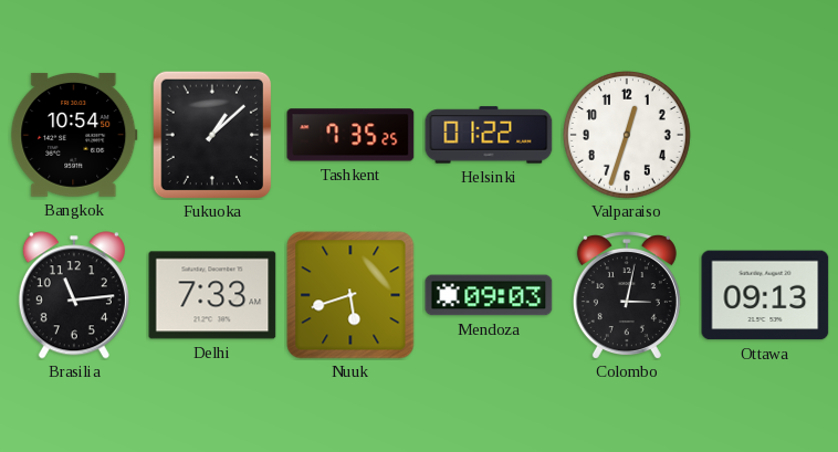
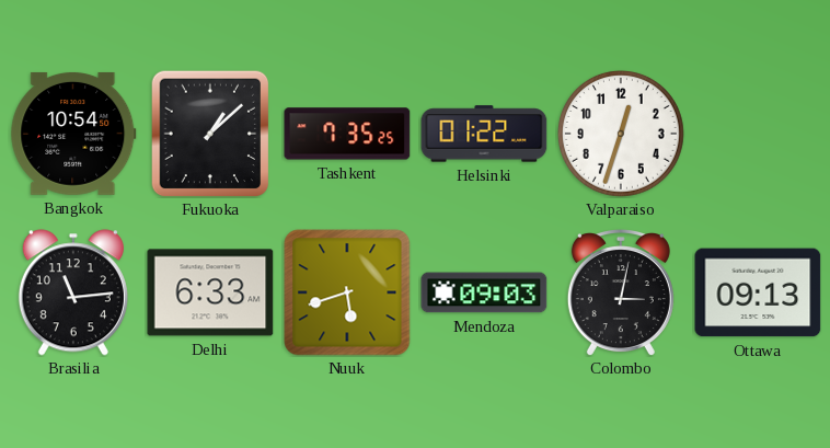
Delhi: 7:33 -> 6:33
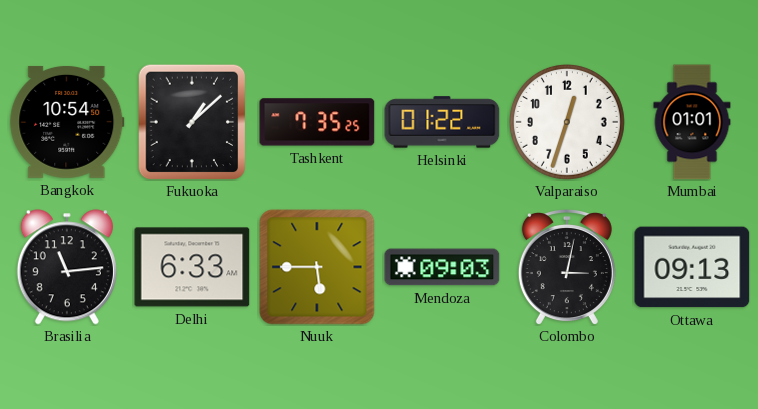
Mumbai: none -> 01:01
Nuuk: 5:42 -> 5:45
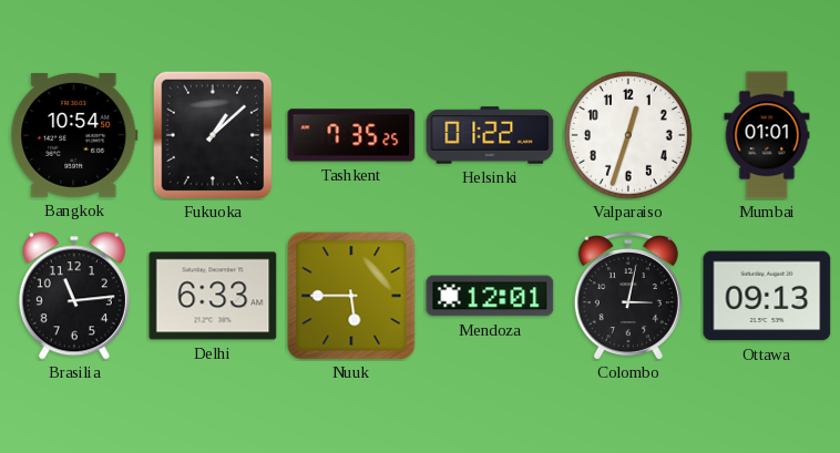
Mendoza: 09:03 -> 12:01
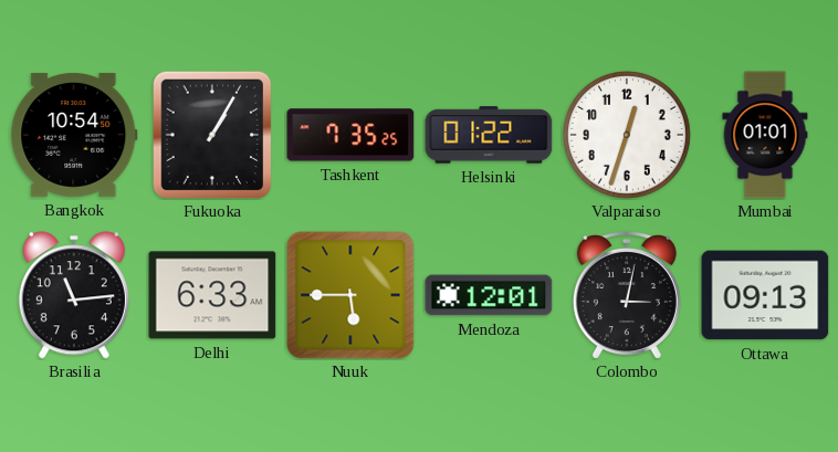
Fukuoka: 1:08 -> 1:05
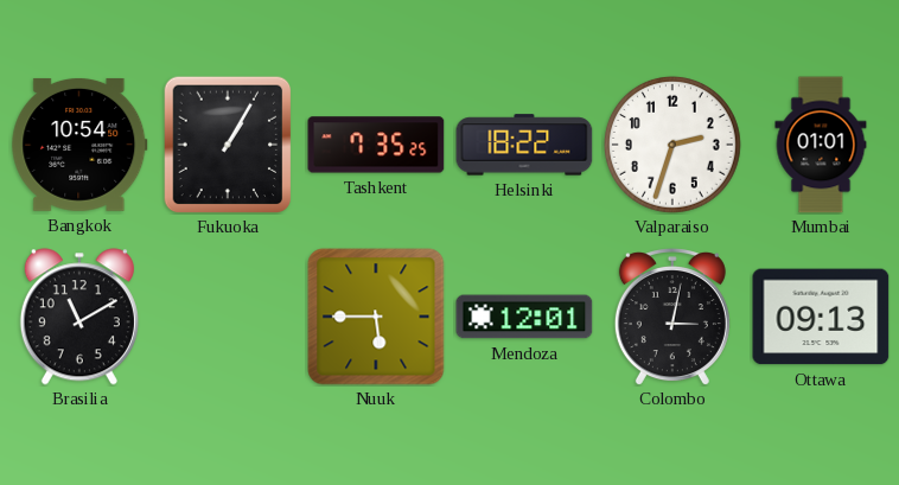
Helsinki: 01:22 -> 18:22
Valparaiso: 12:33 -> 2:33
Brasilia: 11:14 -> 11:10
Delhi: 6:33 -> none
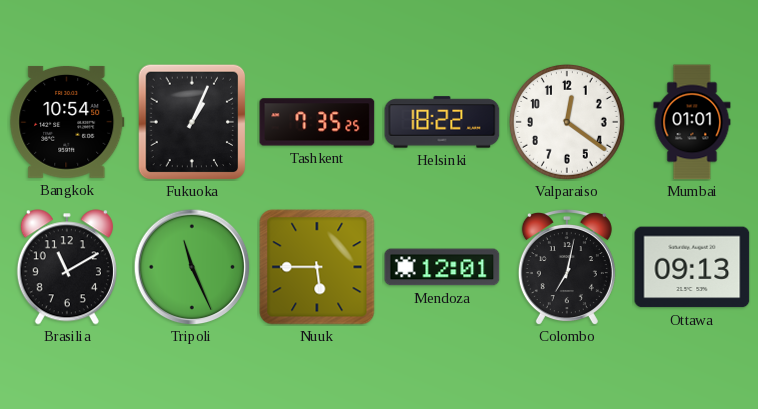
Fukuoka: 1:05 -> 1:04
Valparaiso: 2:33 -> 12:21
Tripoli: none -> 11:26
Colombo: 3:02 -> 7:02
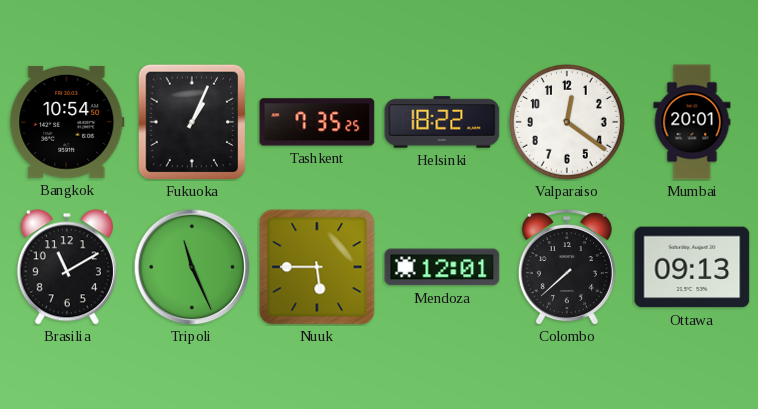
Mumbai: 01:01 -> 20:01
Colombo: 7:02 -> 7:38
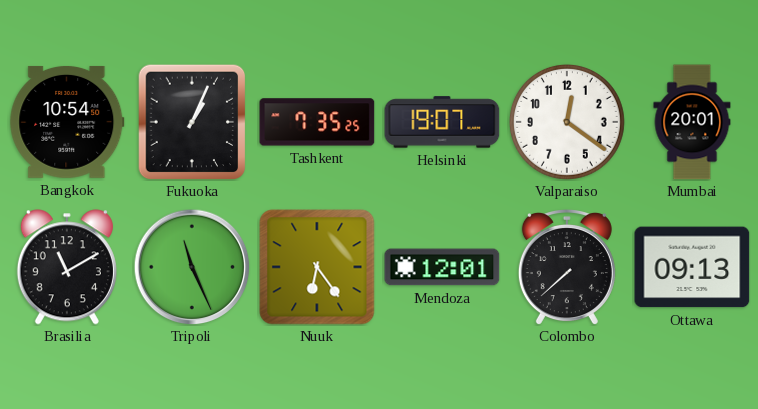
Helsinki: 18:22 -> 19:07
Nuuk: 5:45 -> 6:24
